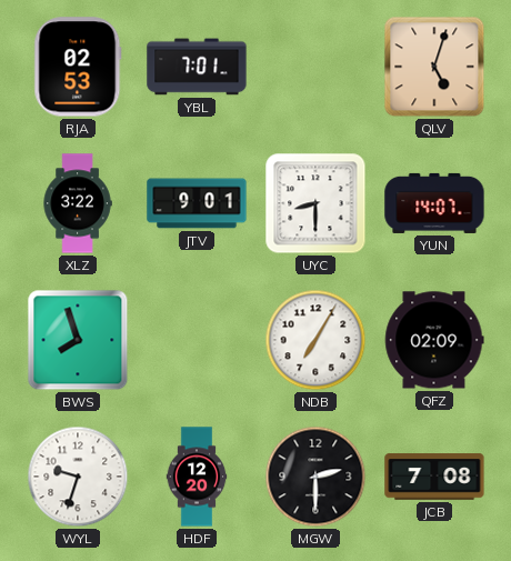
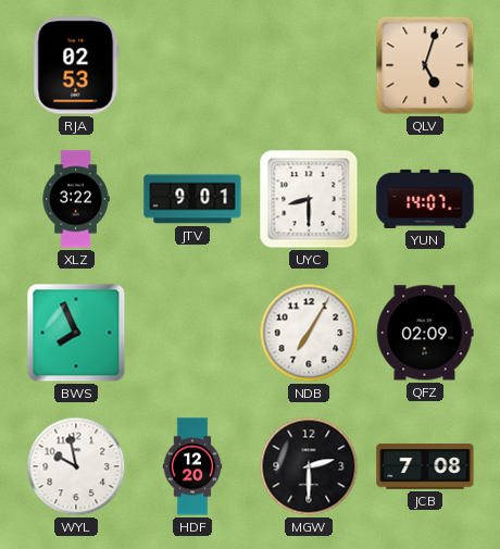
YBL: 7:01 -> none
BWS: 7:57 -> 7:56
WYL: 9:33 -> 9:58
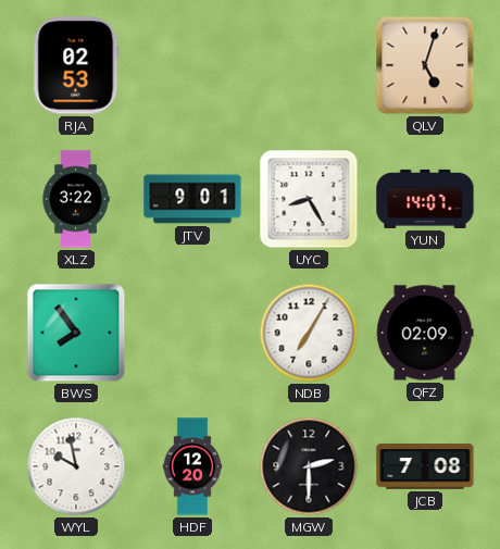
UYC: 8:30 -> 8:25
BWS: 7:56 -> 7:54
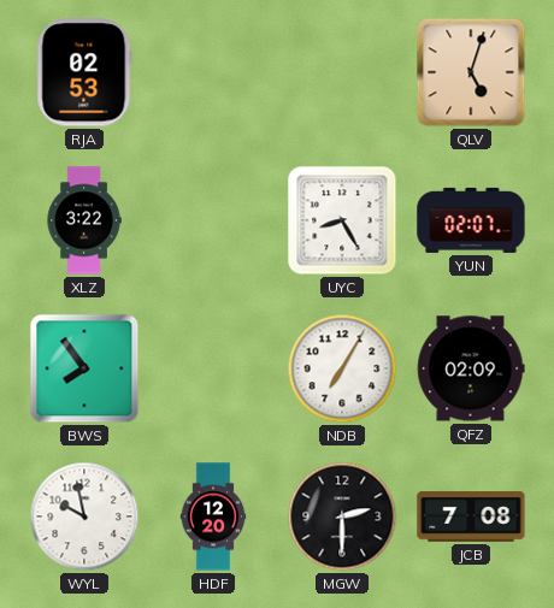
JTV: 9:01 -> none
YUN: 14:07 -> 02:07
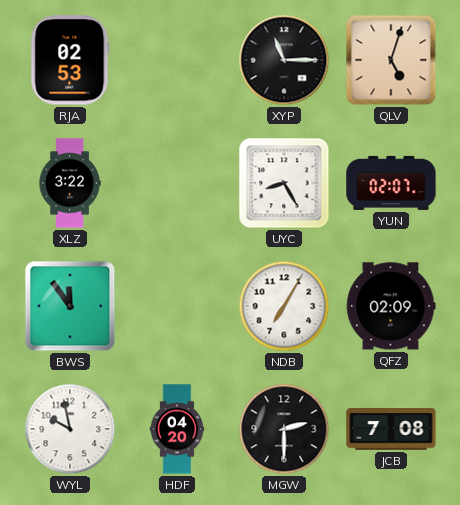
XYP: none -> 11:15
BWS: 7:54 -> 11:54
HDF: 12:20 -> 04:20
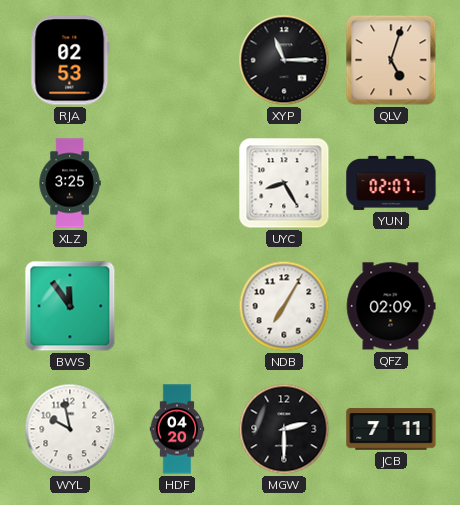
XLZ: 3:22 -> 3:25
JCB: 7:08 -> 7:11
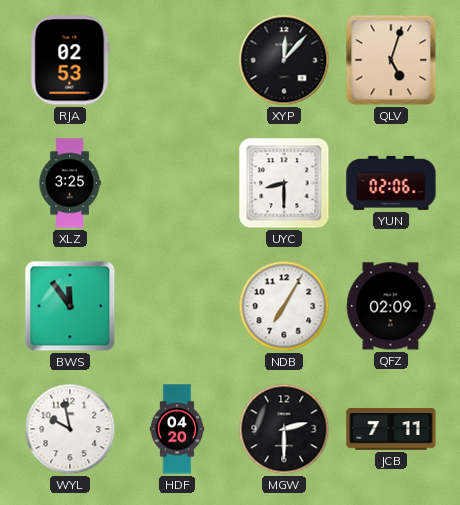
XYP: 11:15 -> 12:07
UYC: 8:25 -> 8:30
YUN: 02:07 -> 02:06
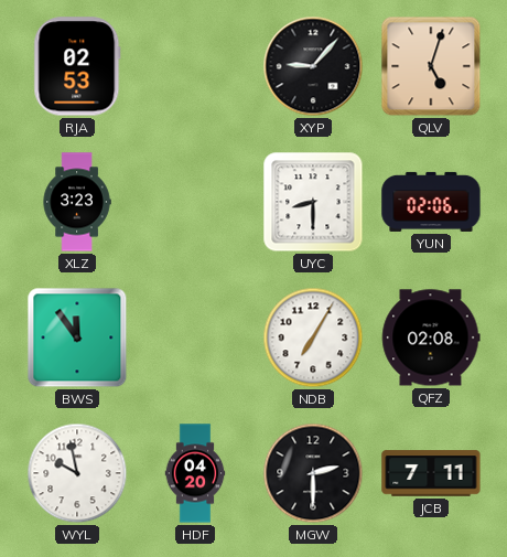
XYP: 12:07 -> 9:07
XLZ: 3:25 -> 3:23
QFZ: 02:09 -> 02:08
